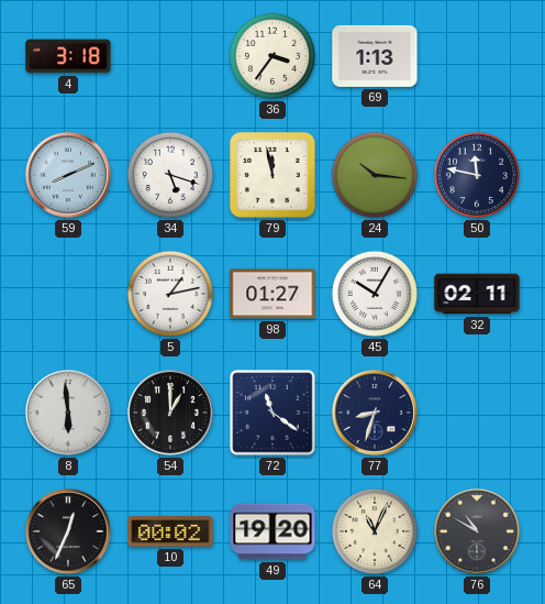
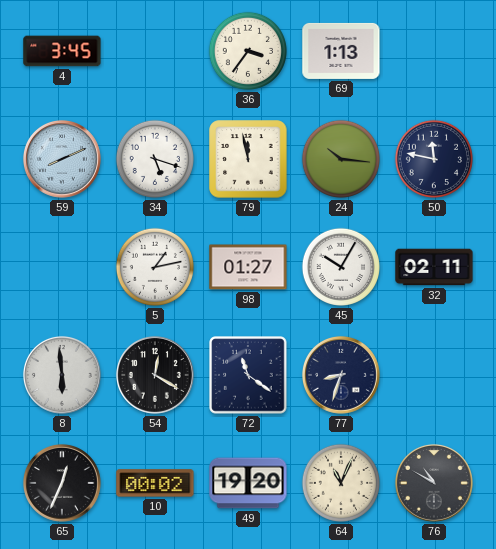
4: 3:18 -> 3:45
54: 1:00 -> 12:20
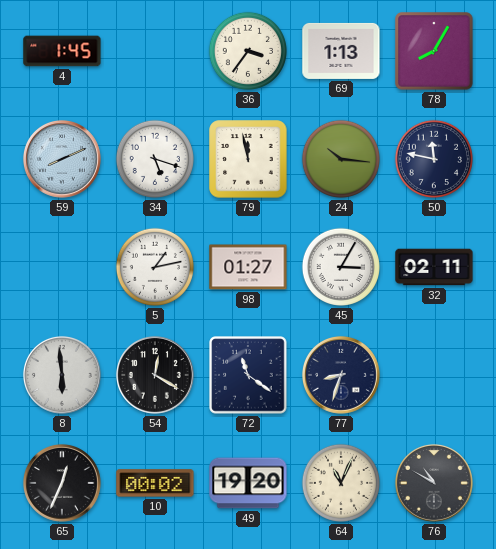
4: 3:45 -> 1:45
78: none -> 8:05
45: 10:05 -> 3:05
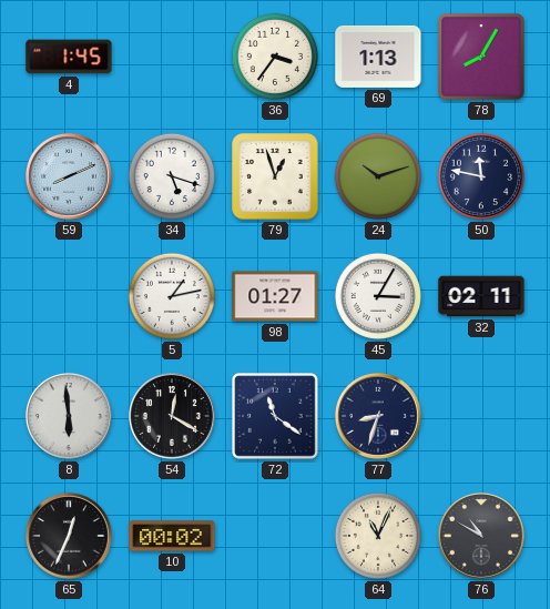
79: 11:58 -> 12:57
24: 10:16 -> 10:12
49: 19:20 -> none
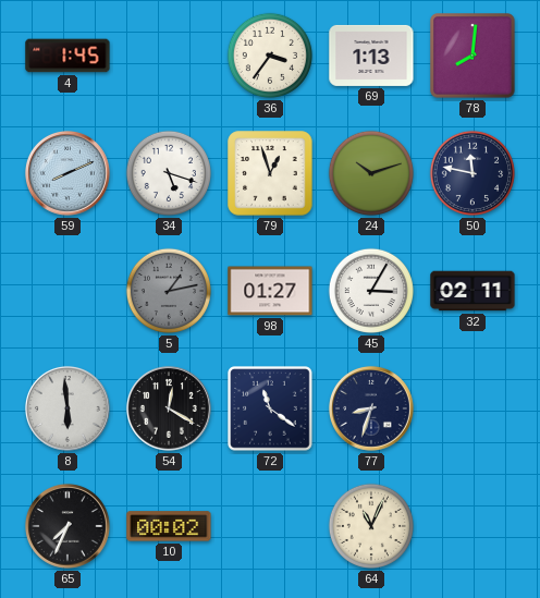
78: 8:05 -> 8:01
5 dial: white -> grey
65: 12:34 -> 7:34
76: 10:50 -> none
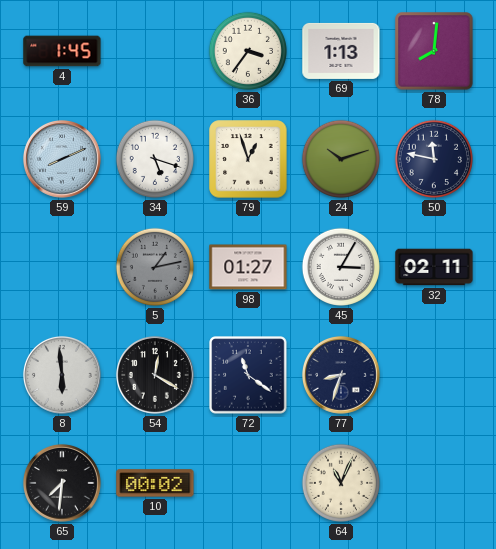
65: 7:34 -> 7:31
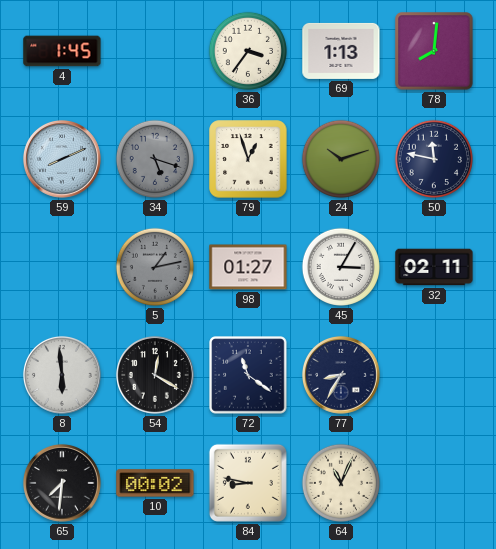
34 dial: white -> grey
77: 8:33 -> 8:35
84: none -> 8:47
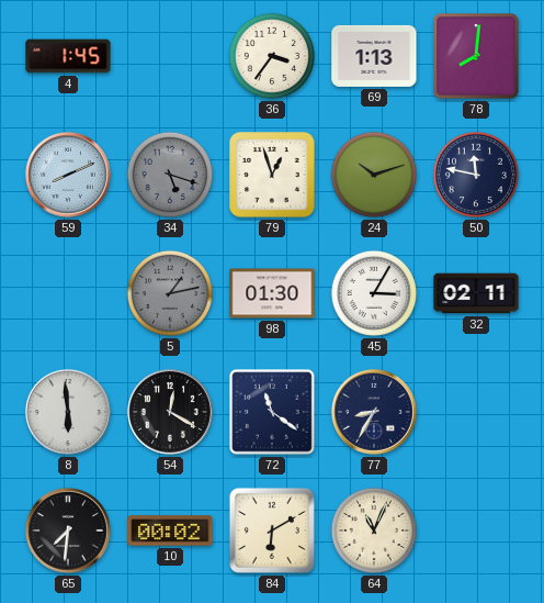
98: 01:27 -> 01:30
84: 8:47 -> 6:10
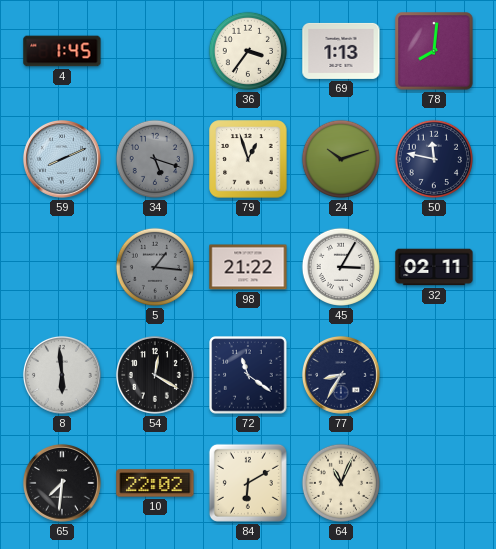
5: 1:13 -> 1:16
98: 01:30 -> 21:22
10: 00:02 -> 22:02
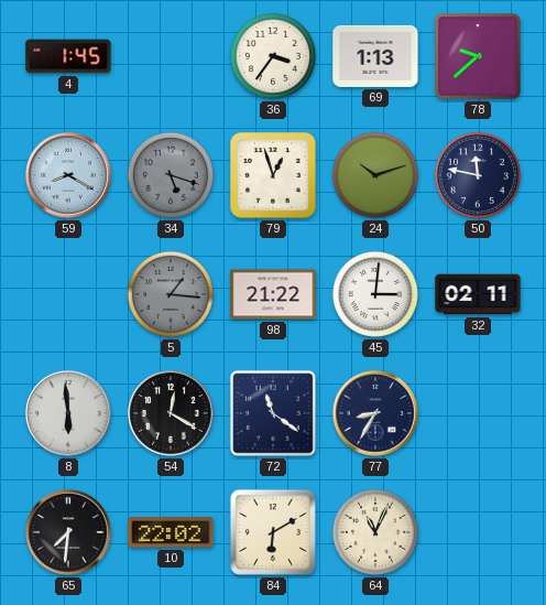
78: 8:01 -> 9:38
59: 8:11 -> 8:20
45: 3:05 -> 3:01
